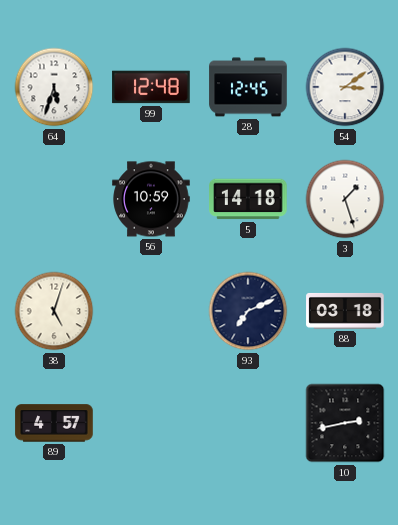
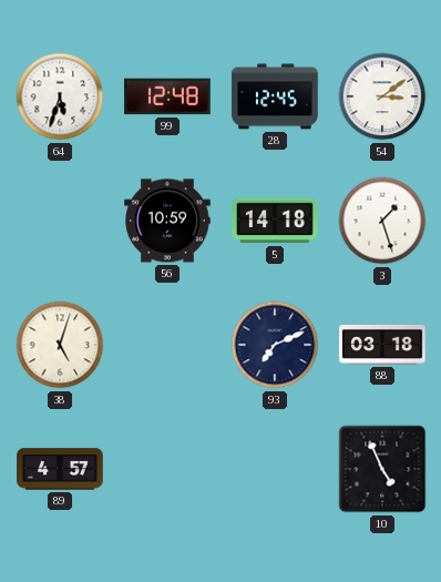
10: 2:43 -> 4:56
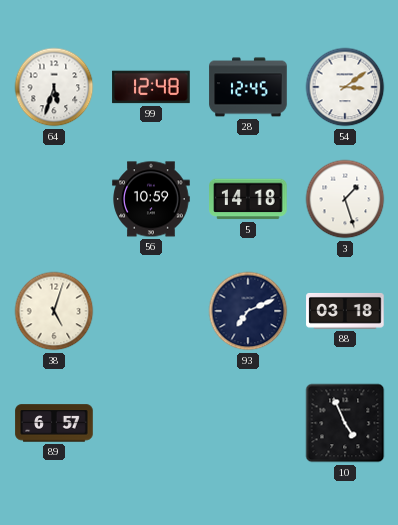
89: 4:57 -> 6:57
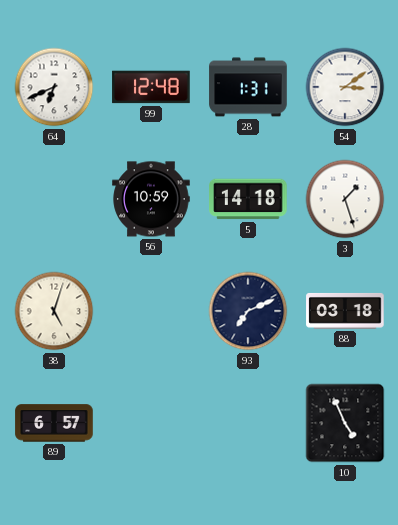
64: 5:33 -> 6:41
28: 12:45 -> 1:31
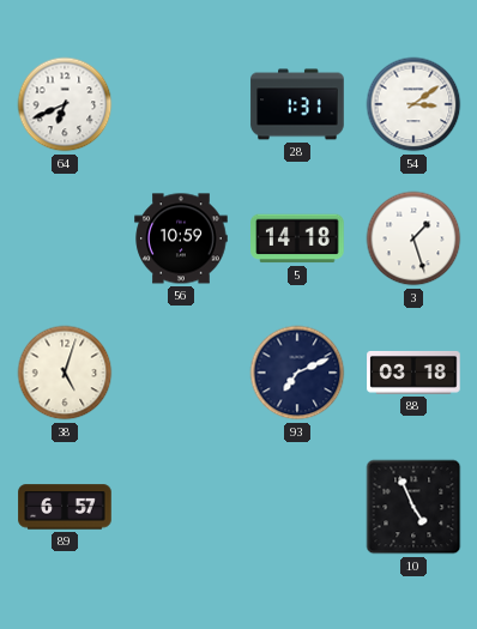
99: 12:48 -> none
